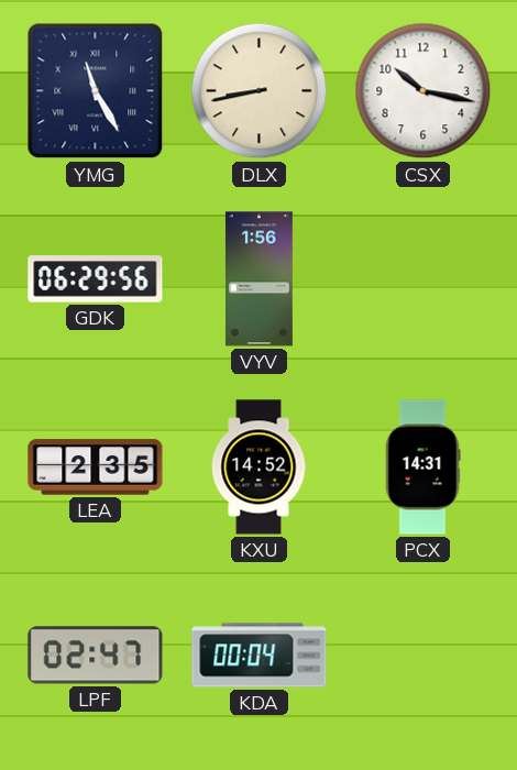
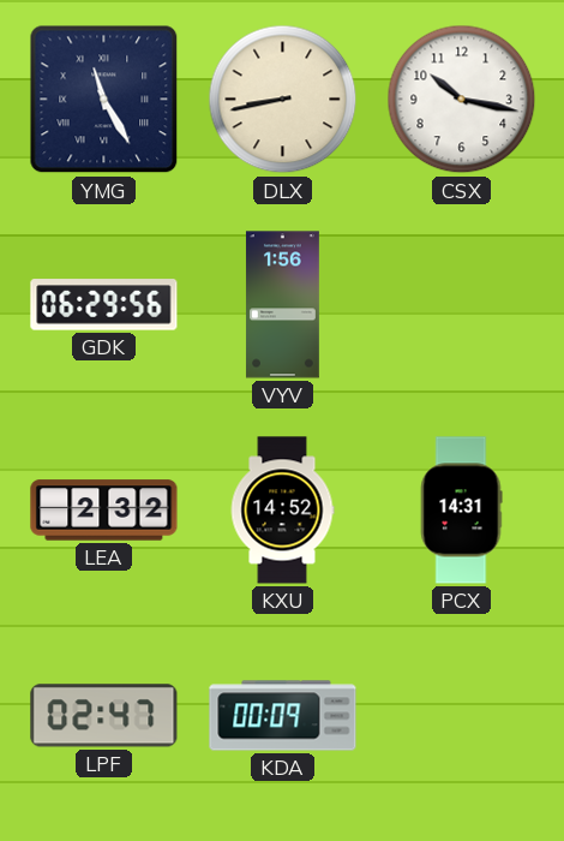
LEA: 2:35 -> 2:32
KDA: 00:04 -> 00:09
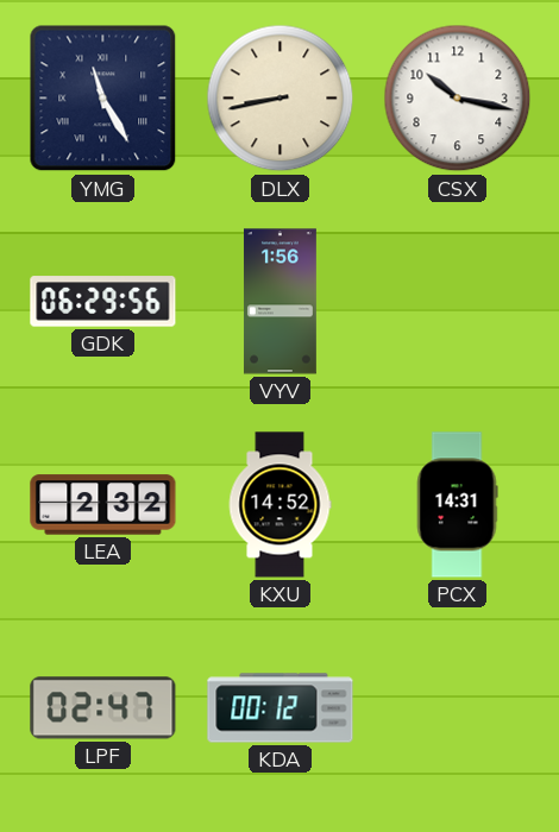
KDA: 00:09 -> 00:12
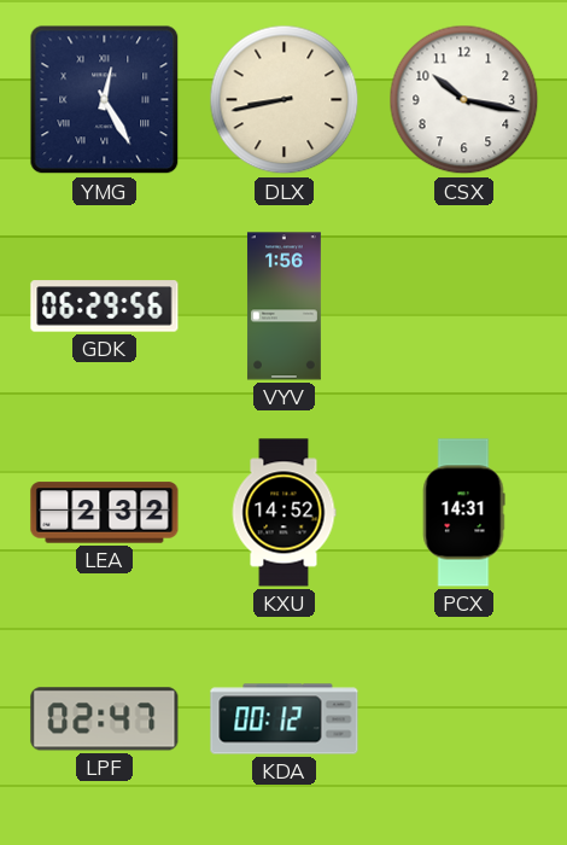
YMG: 11:25 -> 12:25
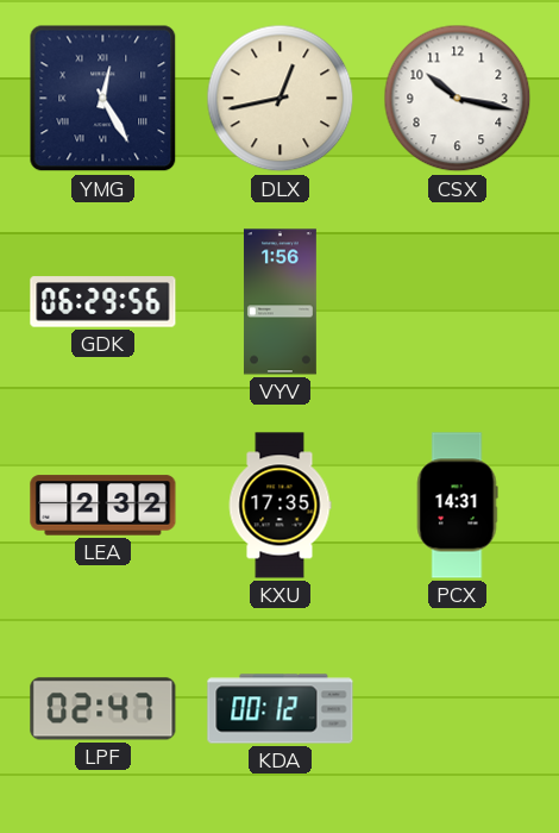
DLX: 8:43 -> 12:43
KXU: 14:52 -> 17:35
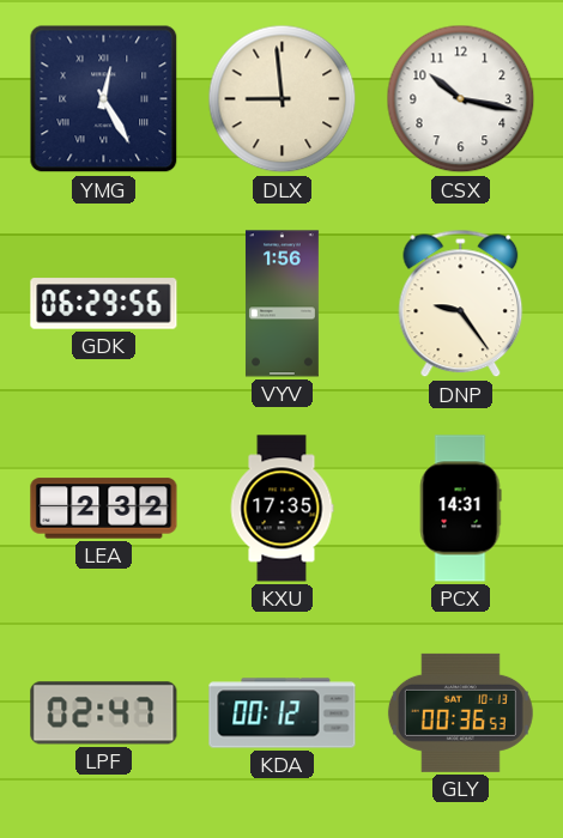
DLX: 12:43 -> 8:59
DNP: none -> 9:24
GLY: none -> 00:36
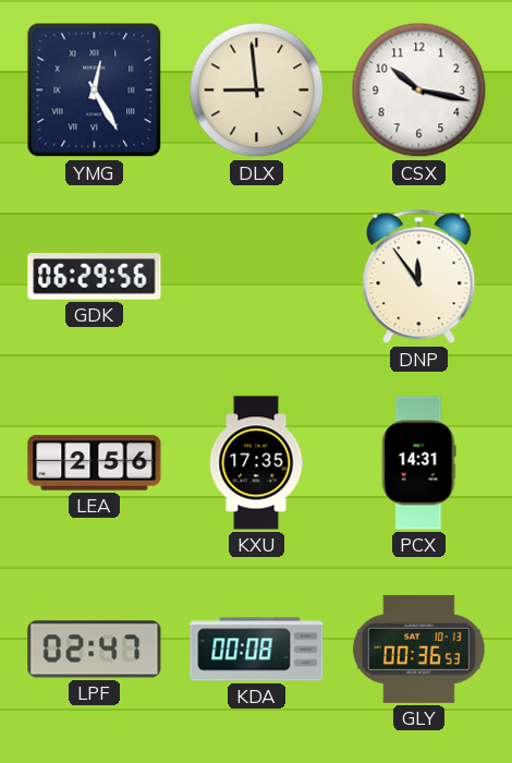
VYV: 1:56 -> none
DNP: 9:24 -> 11:54
LEA: 2:32 -> 2:56
KDA: 00:12 -> 00:08
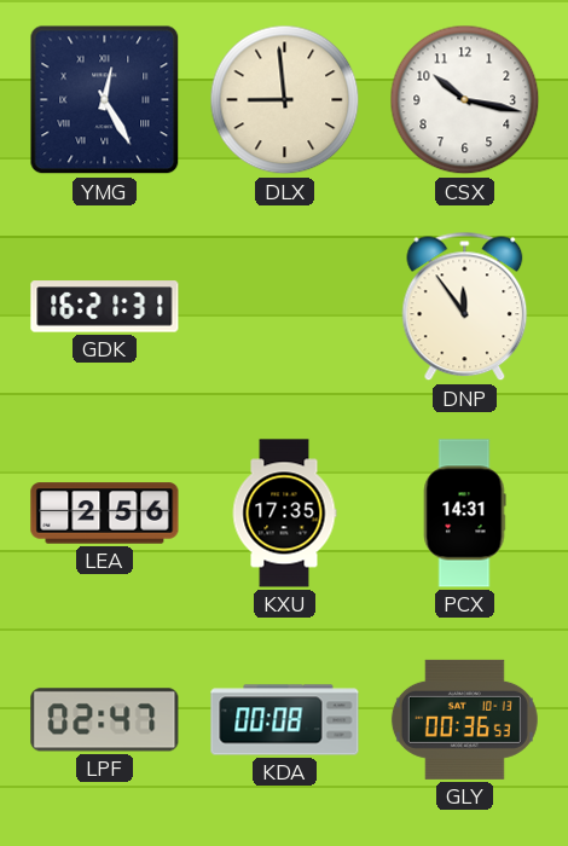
GDK: 06:29 -> 16:21
